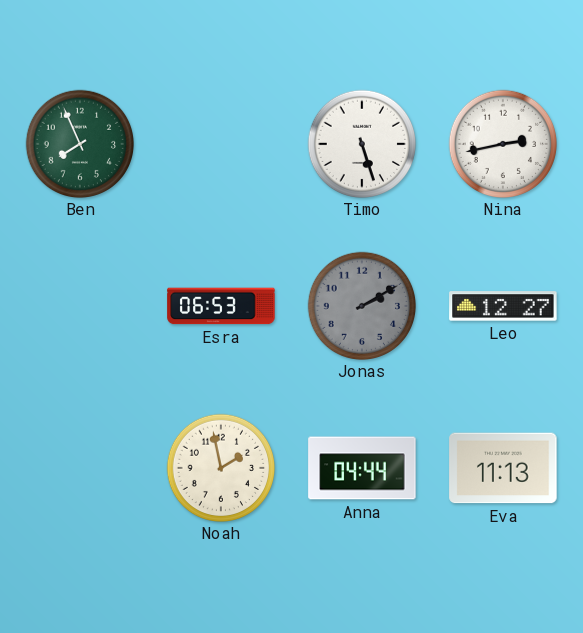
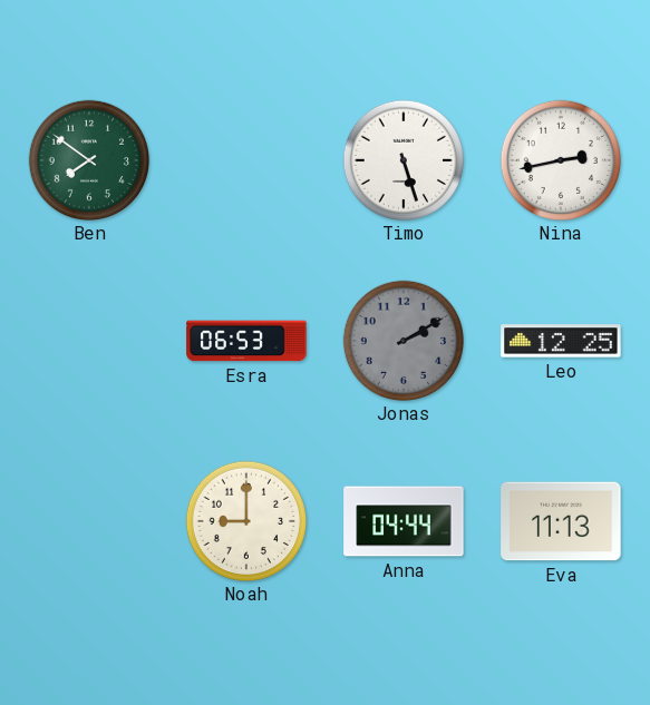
Ben: 7:56 -> 7:51
Leo: 12:27 -> 12:25
Noah: 1:58 -> 9:00
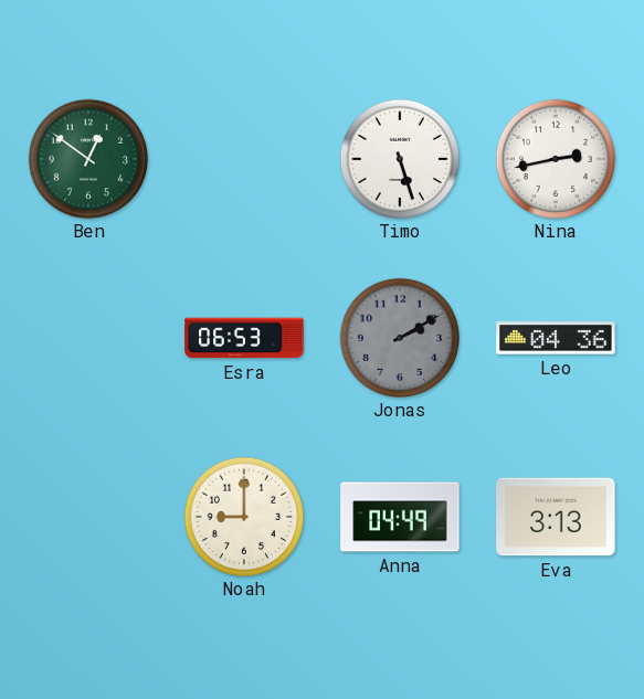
Ben: 7:51 -> 12:51
Leo: 12:25 -> 04:36
Anna: 04:44 -> 04:49
Eva: 11:13 -> 3:13
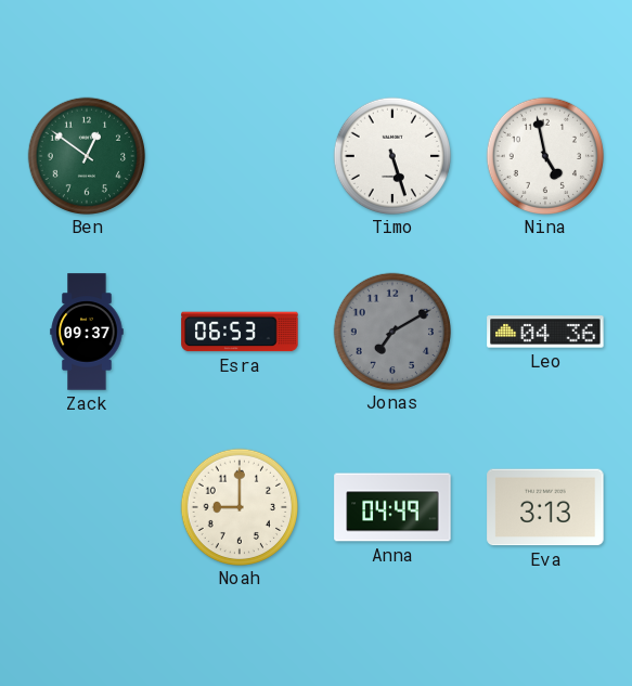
Nina: 2:43 -> 4:58
Zack: none -> 09:37
Jonas: 2:10 -> 7:10
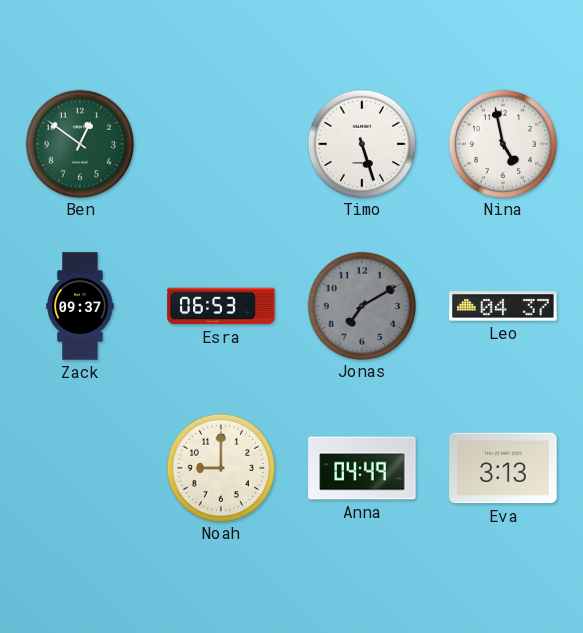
Leo: 04:36 -> 04:37
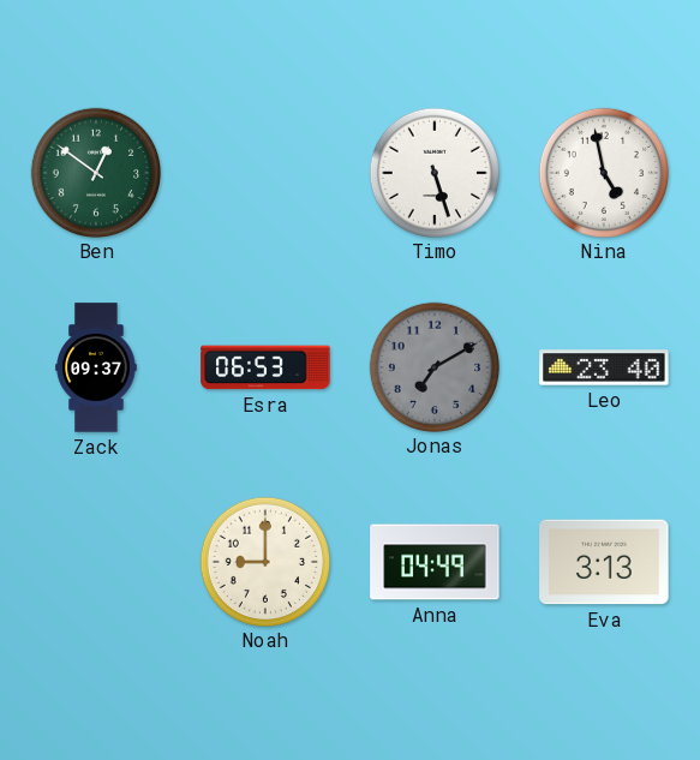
Leo: 04:37 -> 23:40
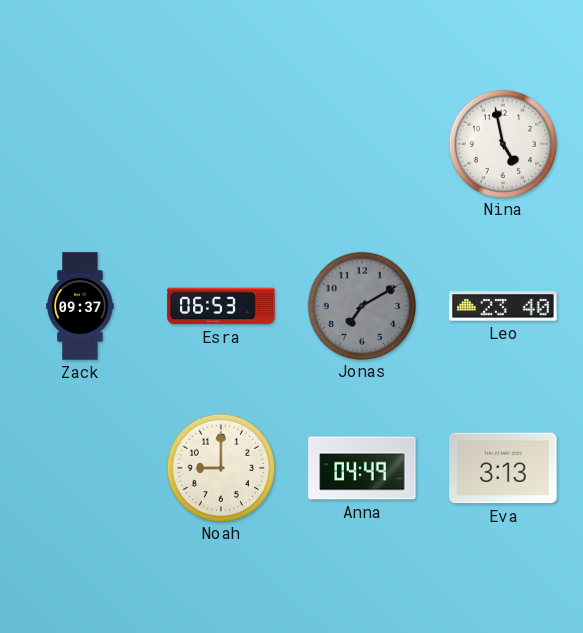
Ben: 12:51 -> none
Timo: 5:27 -> none
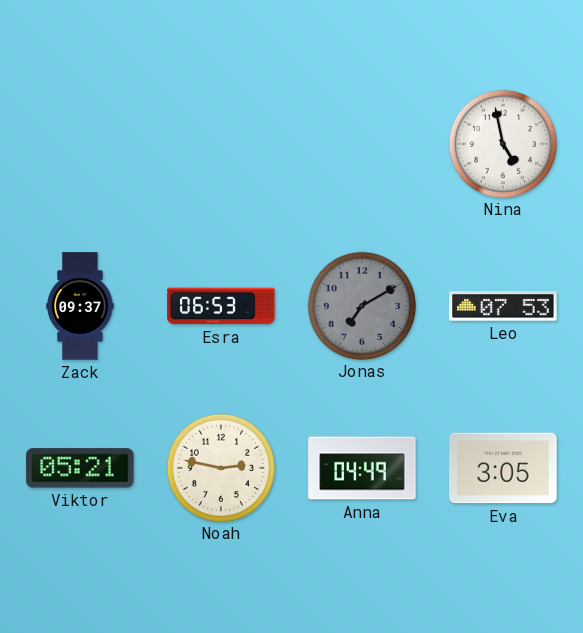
Leo: 23:40 -> 07:53
Viktor: none -> 05:21
Noah: 9:00 -> 2:47
Eva: 3:13 -> 3:05
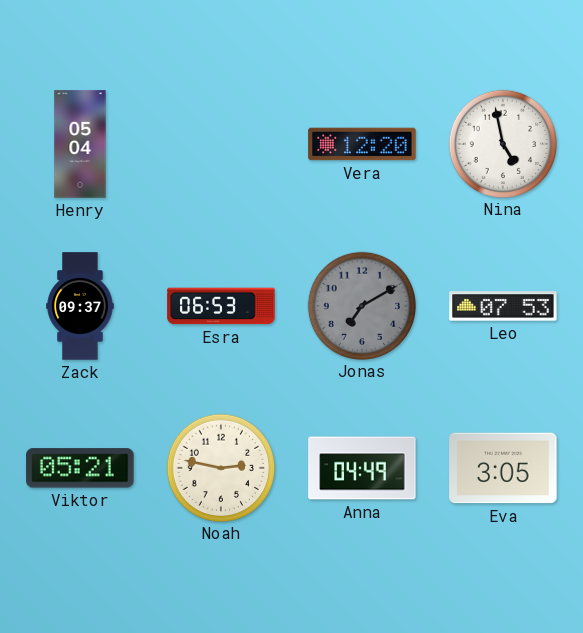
Henry: none -> 05:04
Vera: none -> 12:20
